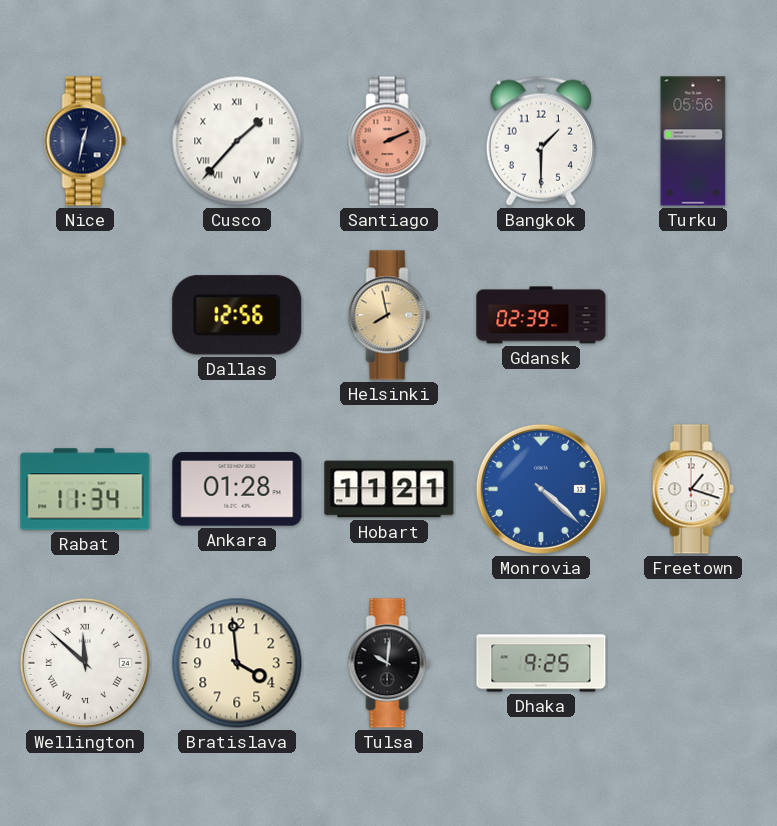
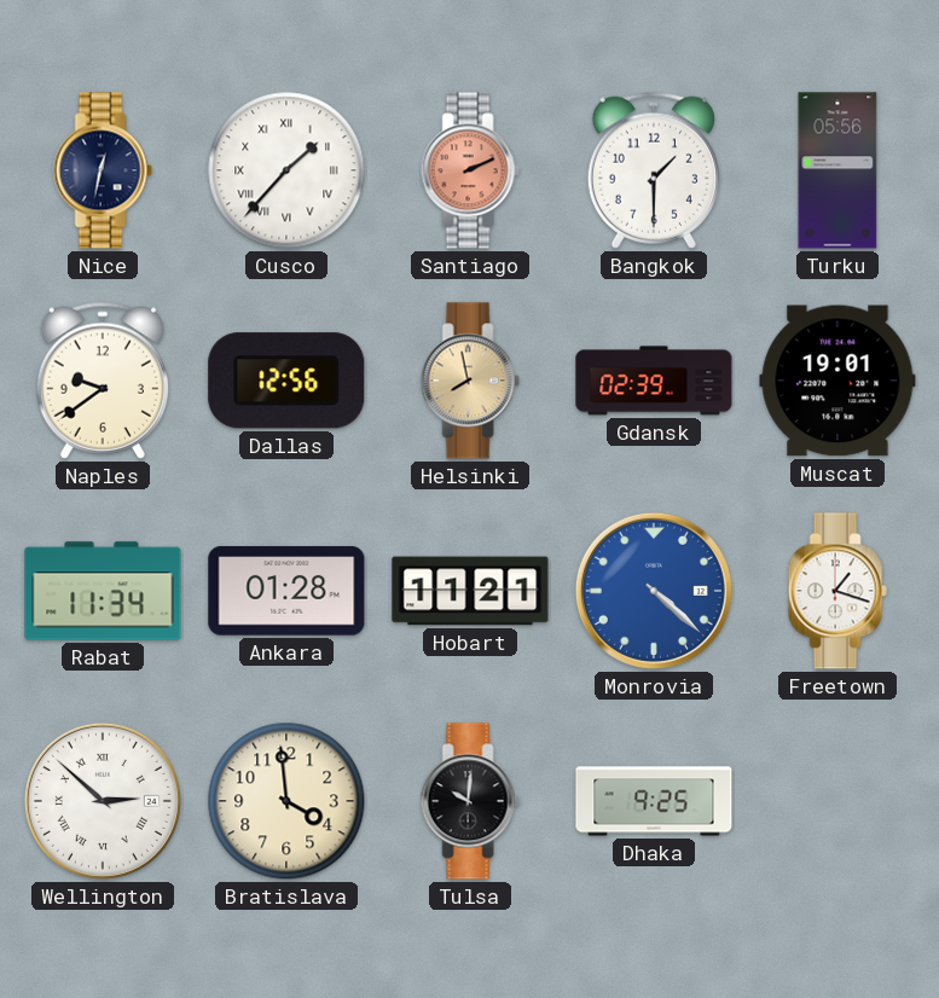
Naples: none -> 9:39
Muscat: none -> 19:01
Wellington: 11:52 -> 2:52
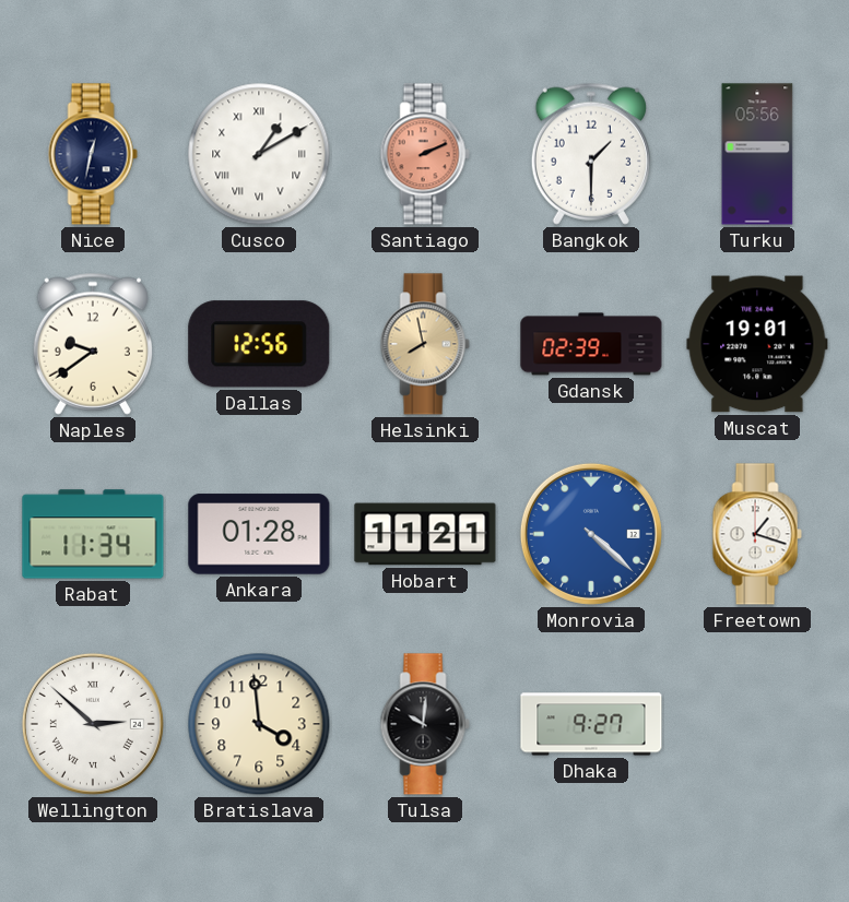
Cusco: 1:37 -> 1:10
Dhaka: 9:25 -> 9:27
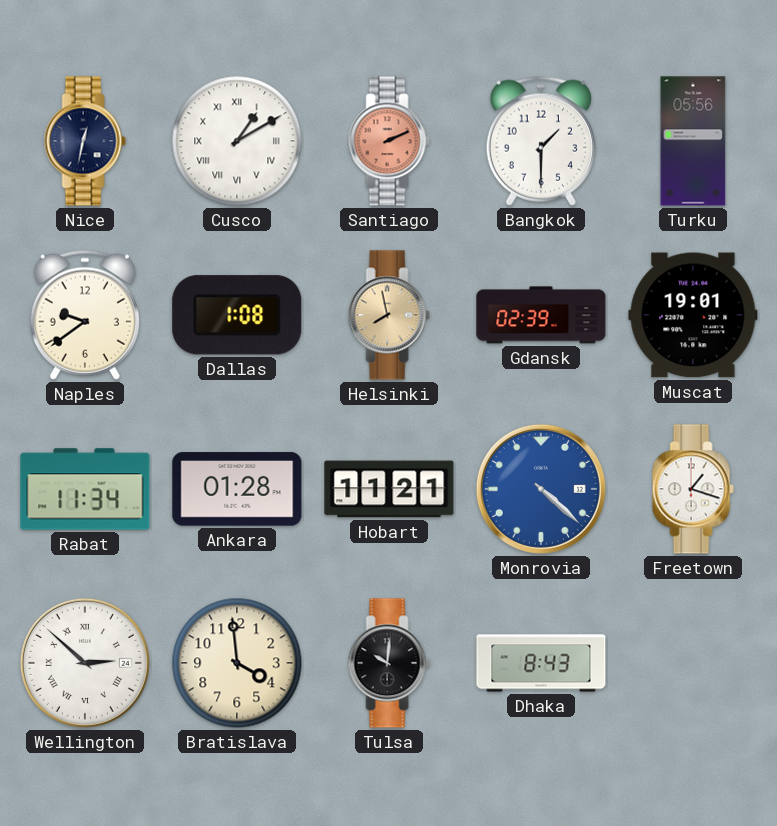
Dallas: 12:56 -> 1:08
Dhaka: 9:27 -> 8:43
